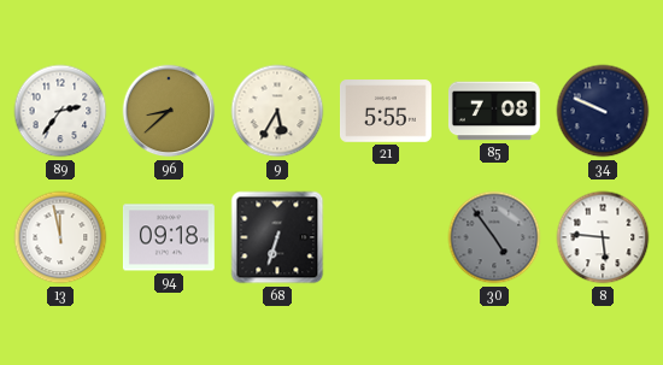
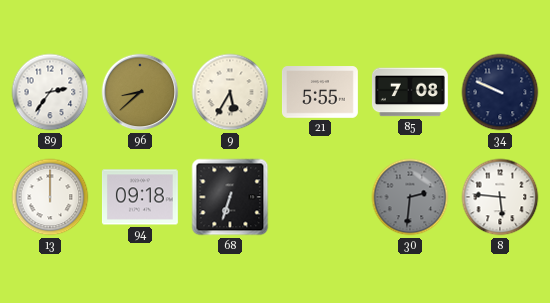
13: 11:58 -> 12:00
30: 4:54 -> 2:31
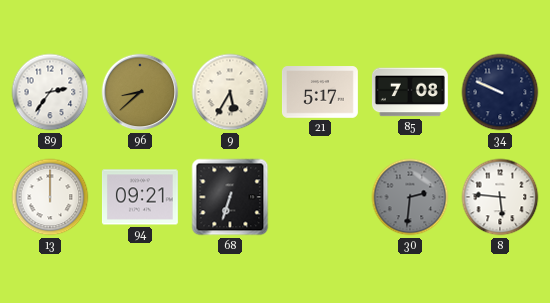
21: 5:55 -> 5:17
94: 09:18 -> 09:21
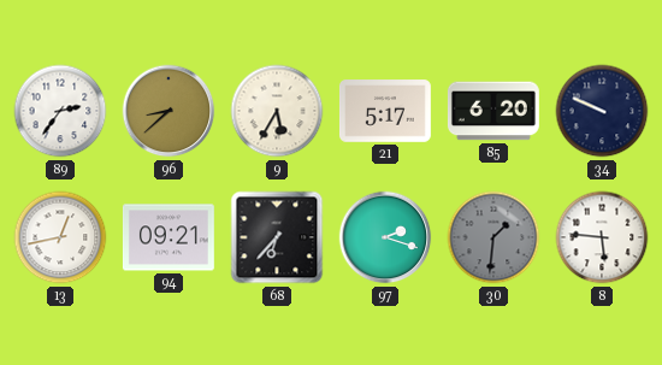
85: 7:08 -> 6:20
13: 12:00 -> 12:43
68: 6:33 -> 6:37
97: none -> 2:18
30: 2:31 -> 1:31
